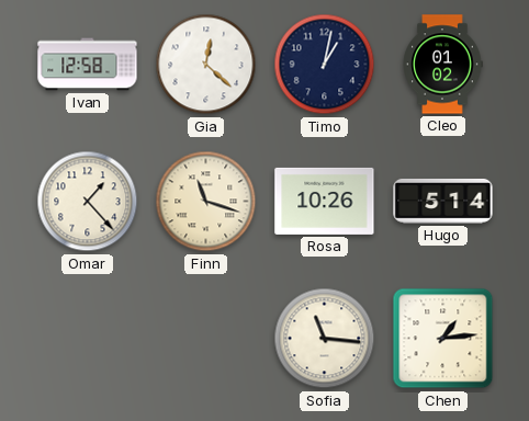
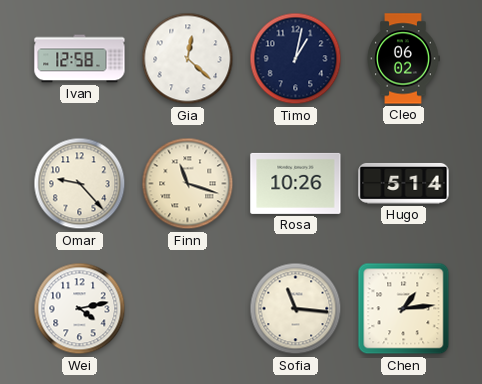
Cleo: 01:02 -> 06:02
Omar: 1:23 -> 9:23
Wei: none -> 4:13
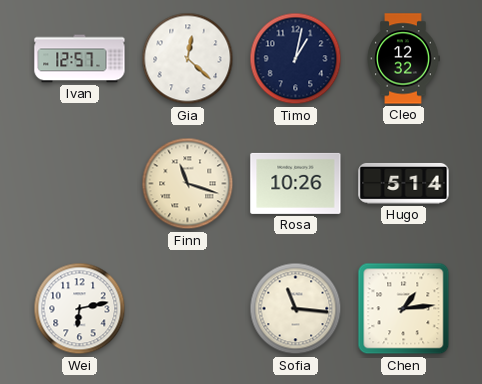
Ivan: 12:58 -> 12:57
Cleo: 06:02 -> 12:32
Omar: 9:23 -> none
Wei: 4:13 -> 6:13
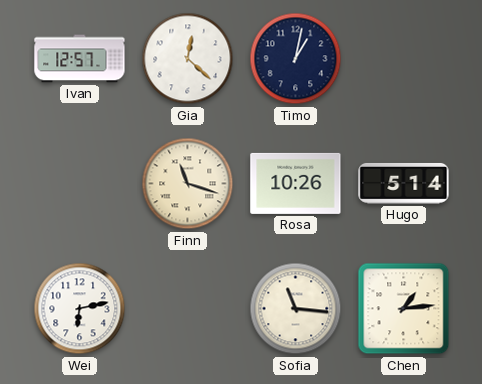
Cleo: 12:32 -> none
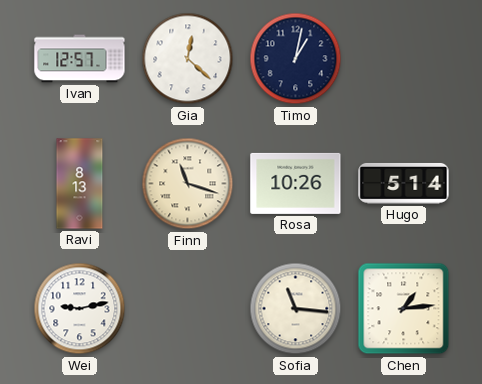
Ravi: none -> 8:13
Wei: 6:13 -> 9:13
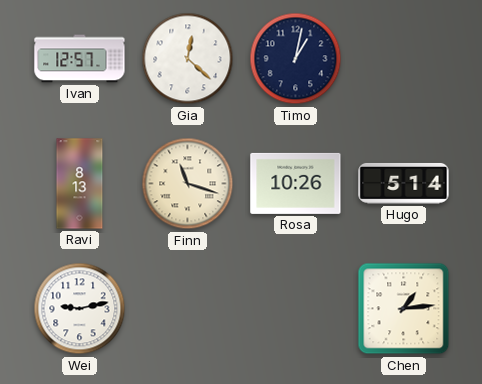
Sofia: 11:16 -> none
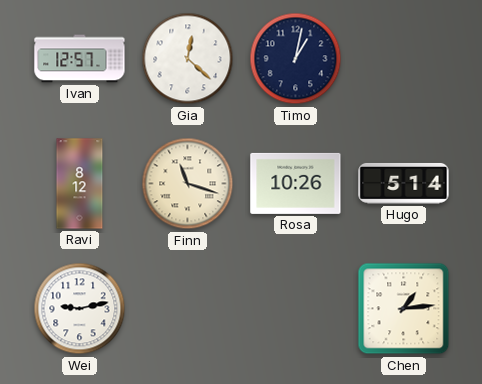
Ravi: 8:13 -> 8:12
